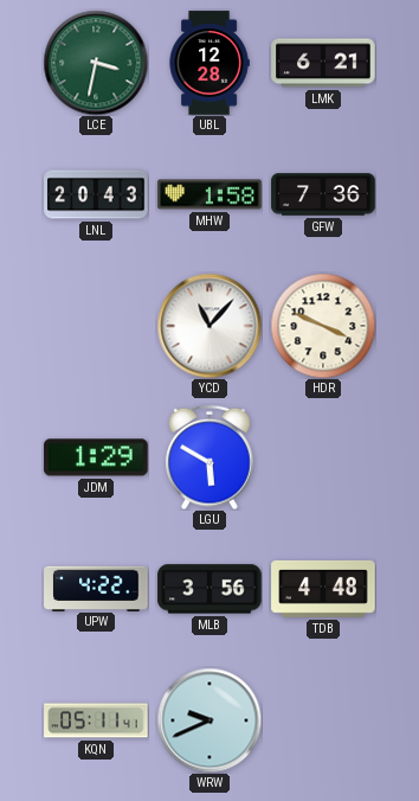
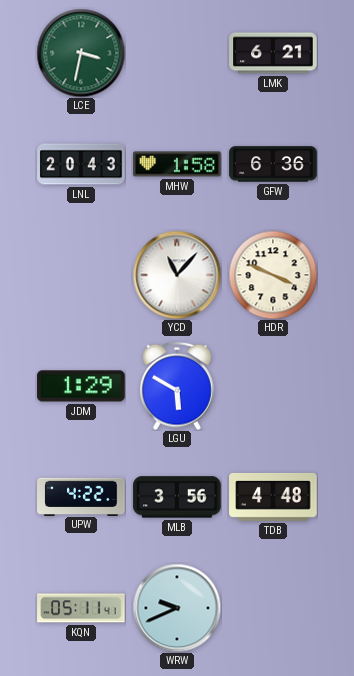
UBL: 12:28 -> none
GFW: 7:36 -> 6:36
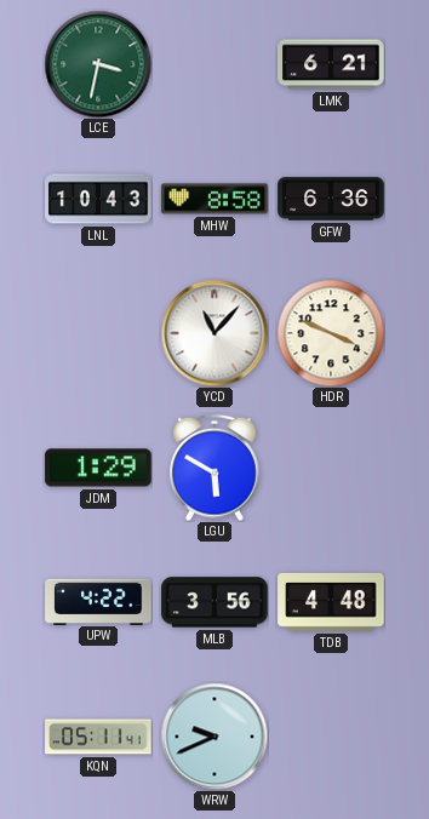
LNL: 20:43 -> 10:43
MHW: 1:58 -> 8:58
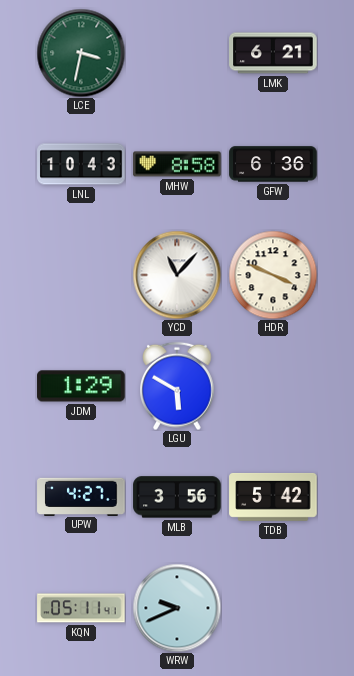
UPW: 4:22 -> 4:27
TDB: 4:48 -> 5:42
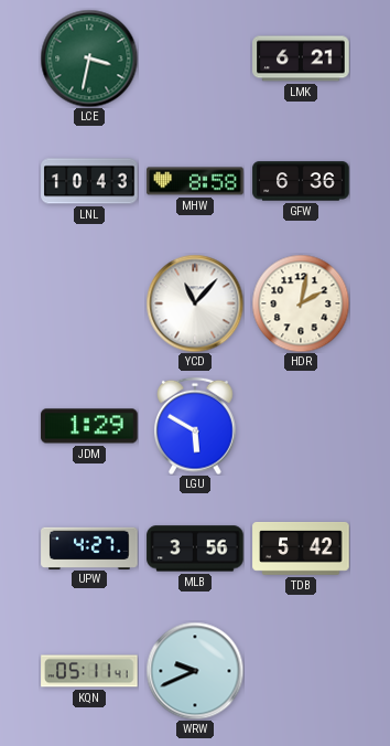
HDR: 3:49 -> 2:02
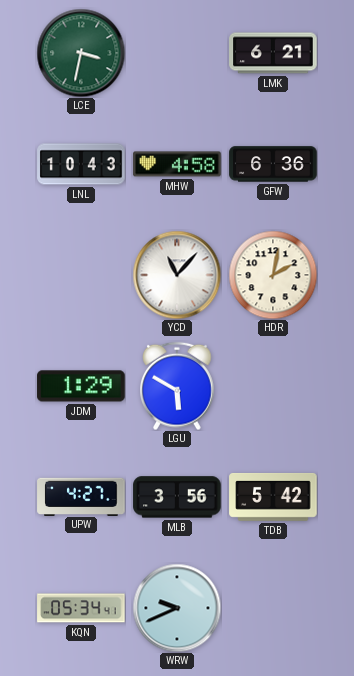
MHW: 8:58 -> 4:58
KQN: 05:11 -> 05:34
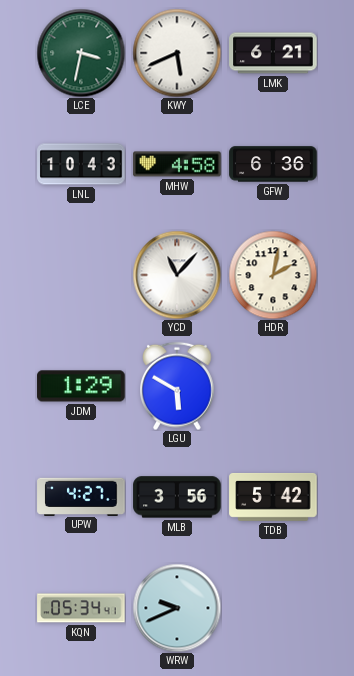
KWY: none -> 5:41
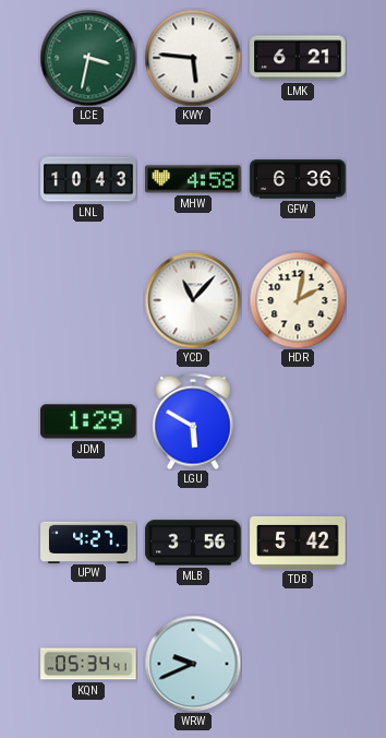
KWY: 5:41 -> 5:46
